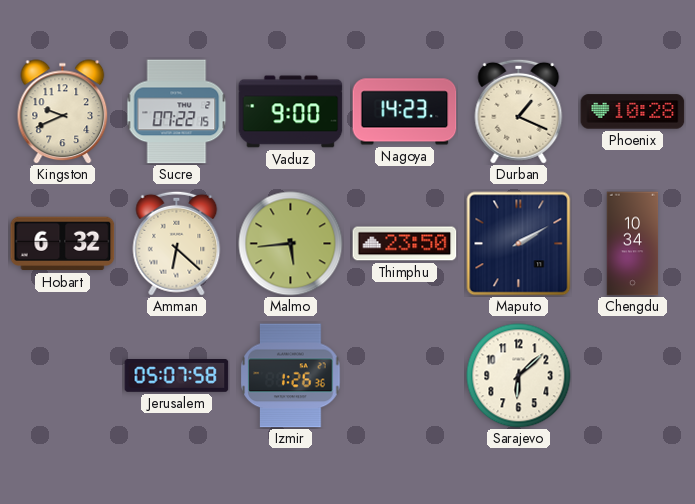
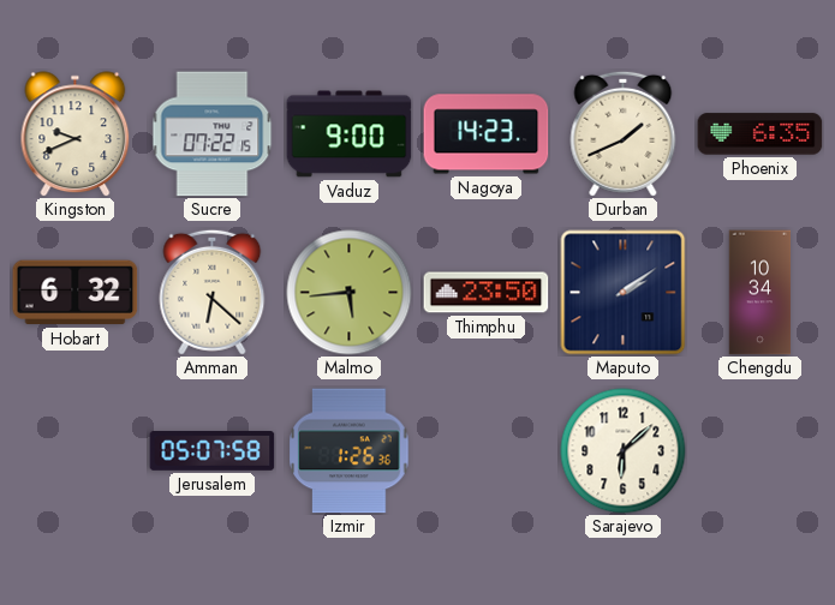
Durban: 1:19 -> 1:41
Phoenix: 10:28 -> 6:35
Maputo: 2:10 -> 2:09
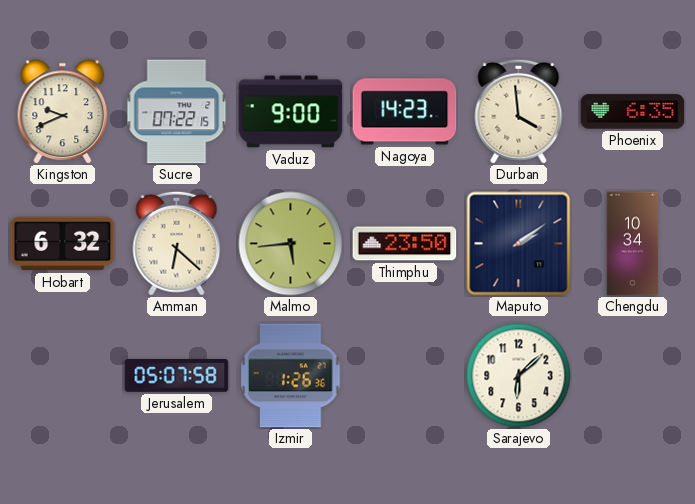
Durban: 1:41 -> 3:59
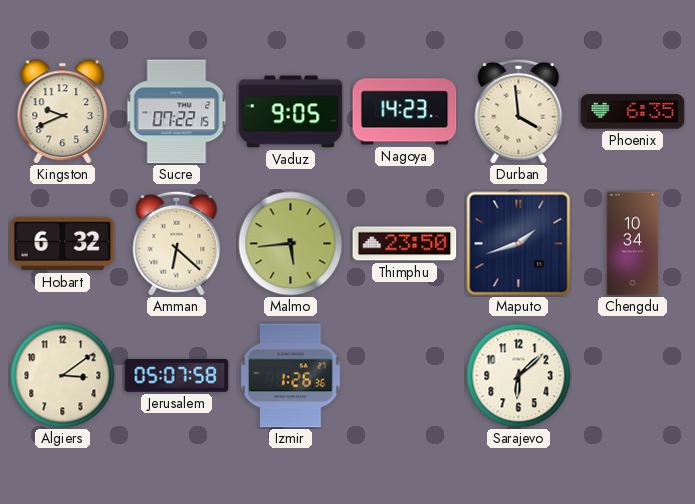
Vaduz: 9:00 -> 9:05
Maputo: 2:09 -> 1:42
Algiers: none -> 3:09
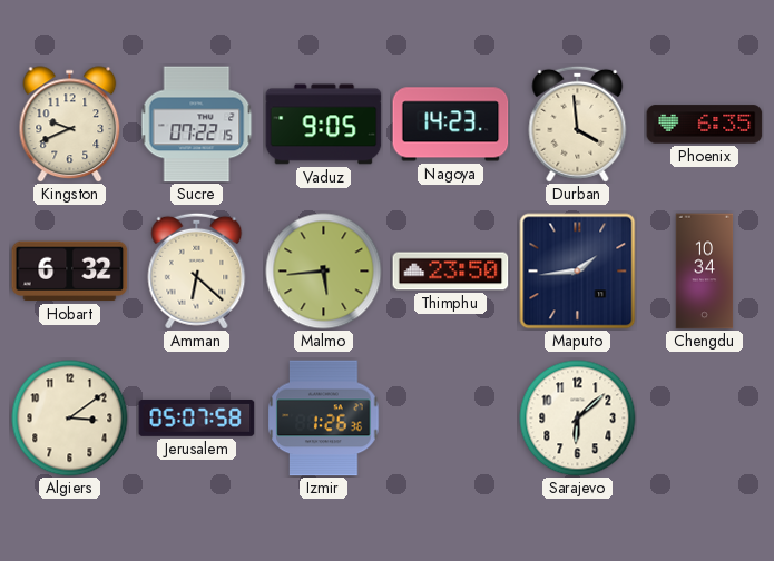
Maputo: 1:42 -> 1:44
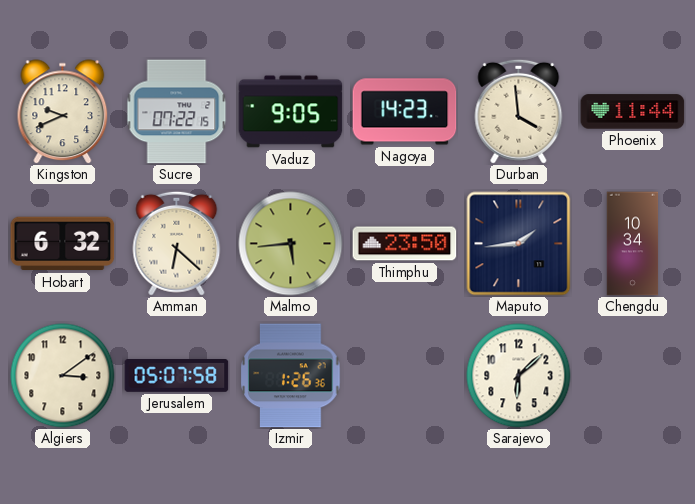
Phoenix: 6:35 -> 11:44
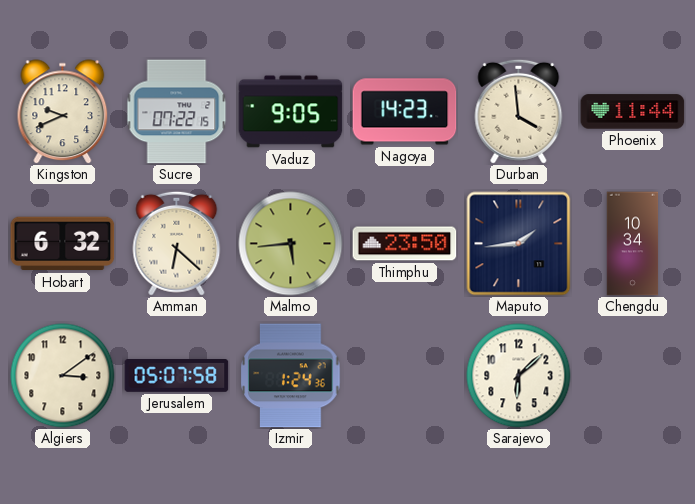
Izmir: 1:26 -> 1:24
